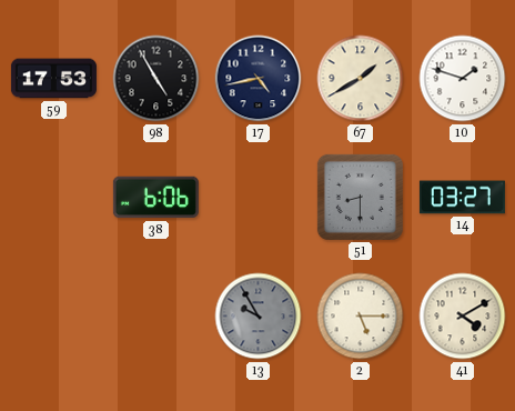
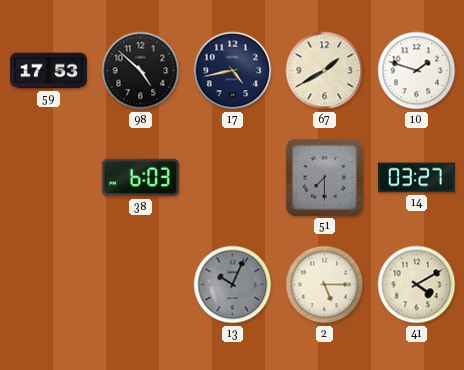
98: 4:55 -> 4:52
38: 6:06 -> 6:03
51: 8:30 -> 7:30
13: 9:55 -> 10:04
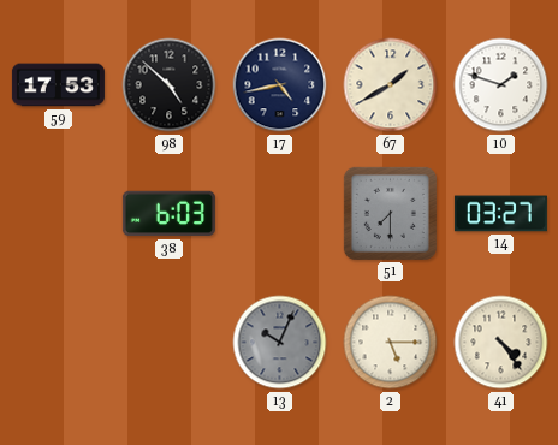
41: 4:10 -> 4:24
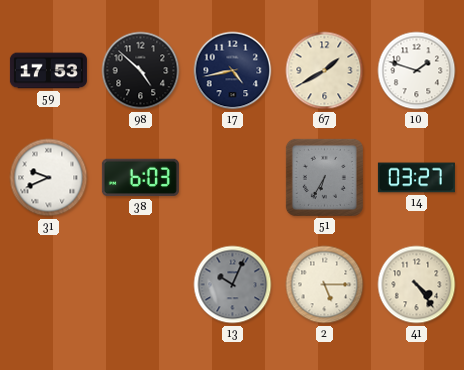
31: none -> 9:41
51: 7:30 -> 6:35
